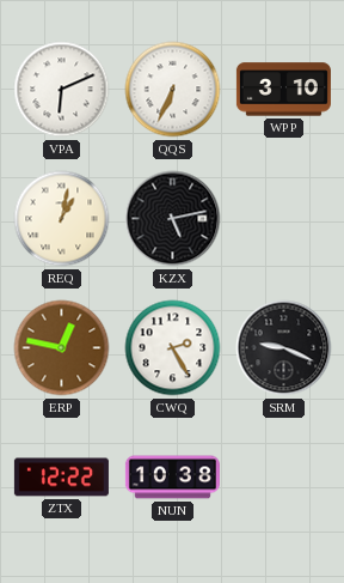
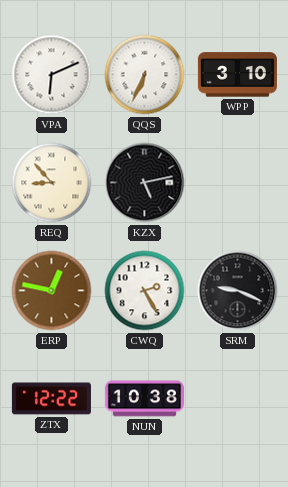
REQ: 1:02 -> 8:53
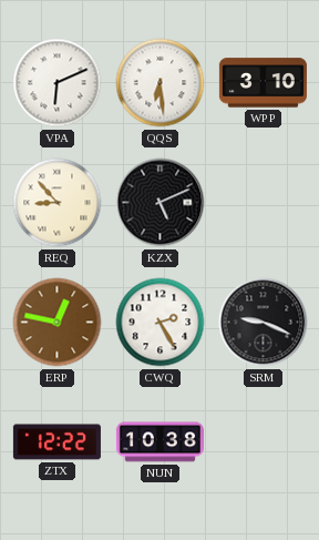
QQS: 6:34 -> 6:29
KZX: 5:13 -> 5:11
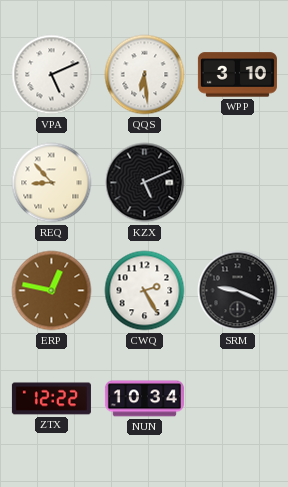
VPA: 6:11 -> 5:11
NUN: 10:38 -> 10:34
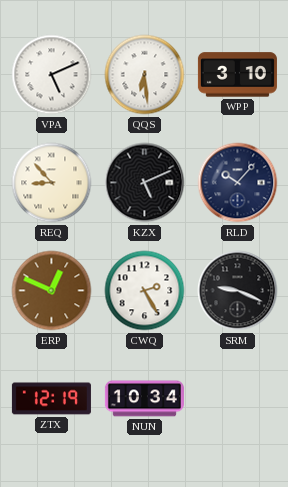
RLD: none -> 10:07
ERP: 12:47 -> 12:49
ZTX: 12:22 -> 12:19
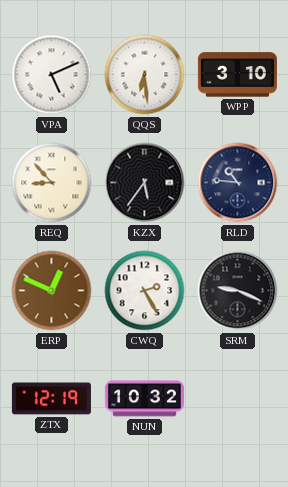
KZX: 5:11 -> 5:36
RLD: 10:07 -> 10:46
NUN: 10:34 -> 10:32
